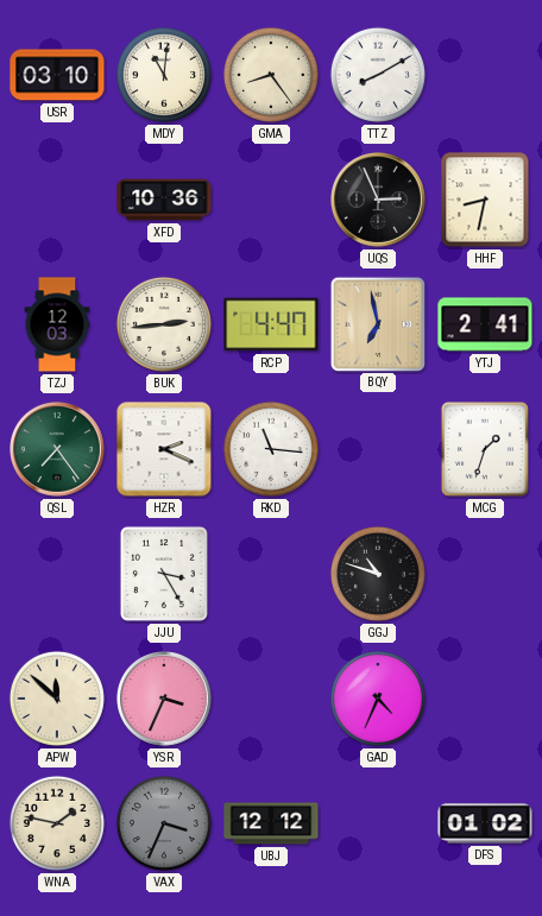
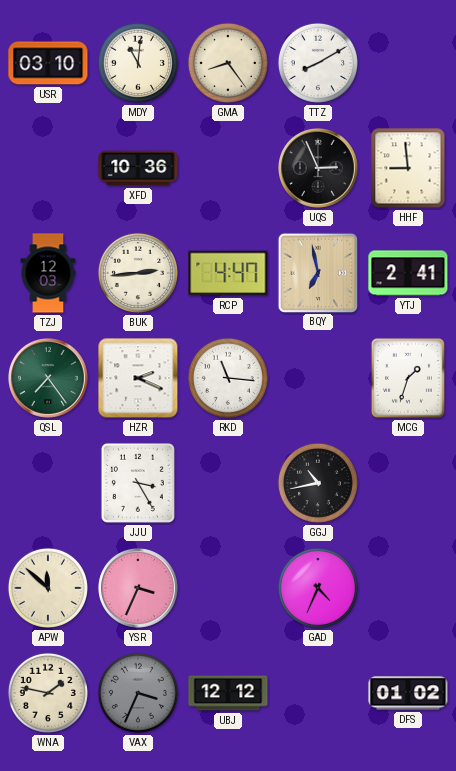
HHF: 8:32 -> 8:59
GGJ: 10:48 -> 10:43
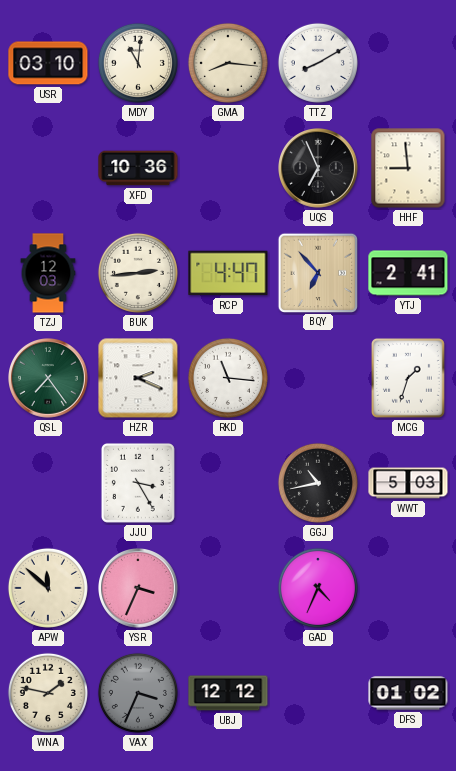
GMA: 8:24 -> 8:16
UQS: 2:56 -> 6:56
BQY: 6:58 -> 6:53
WWT: none -> 5:03
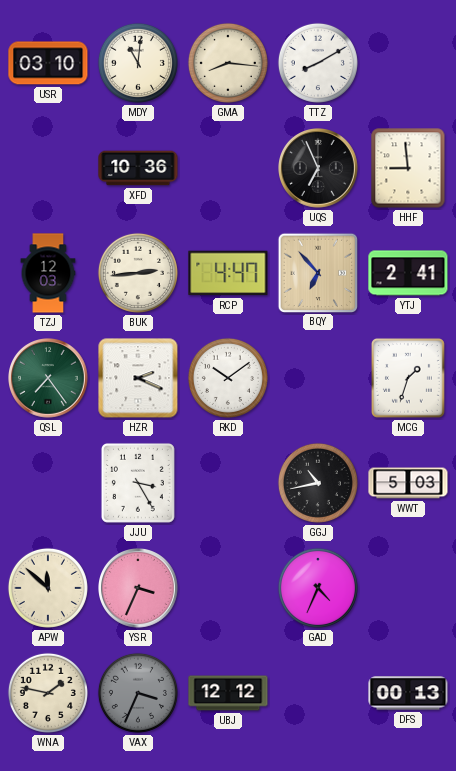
RKD: 11:16 -> 10:09
DFS: 01:02 -> 00:13
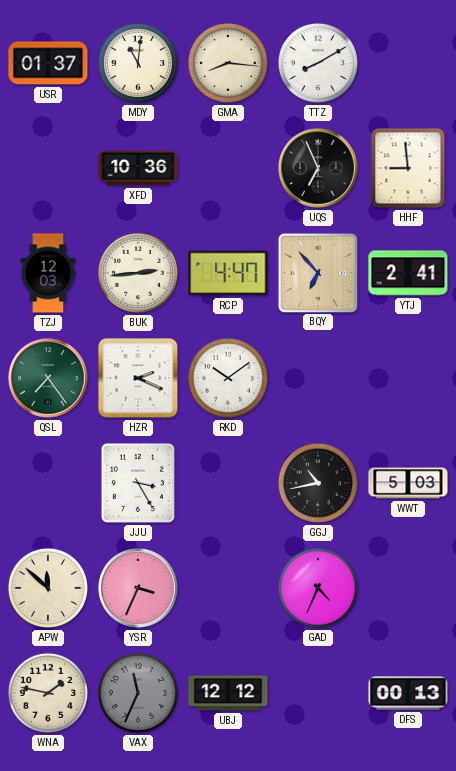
USR: 03:10 -> 01:37
MCG: 1:33 -> none
VAX: 3:34 -> 11:34
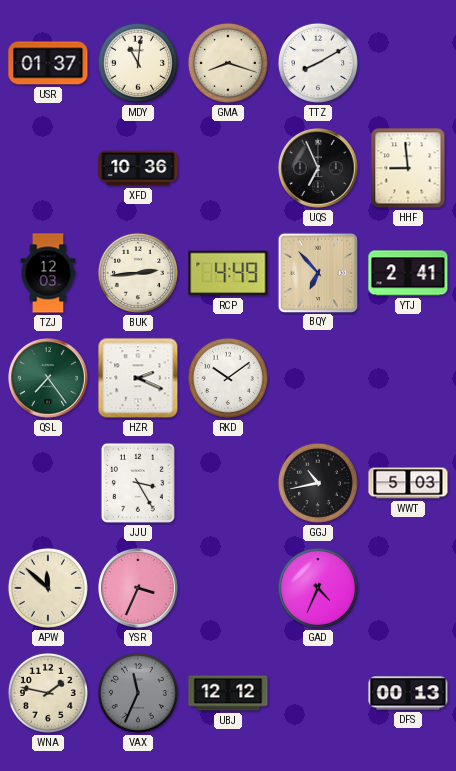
GMA: 8:16 -> 8:18
RCP: 4:47 -> 4:49
